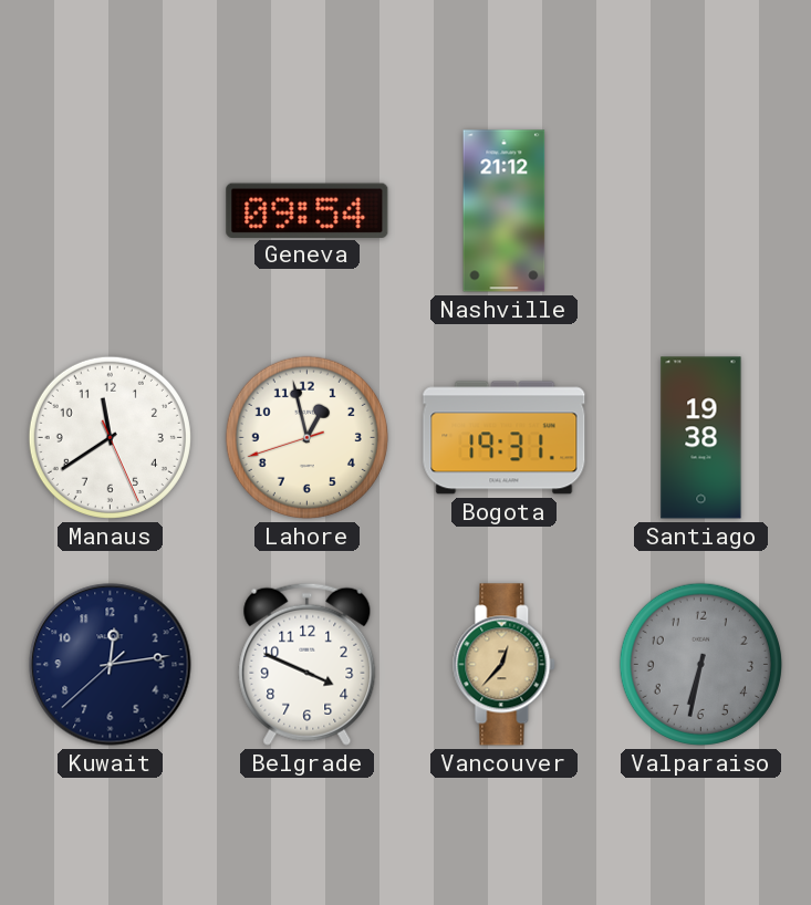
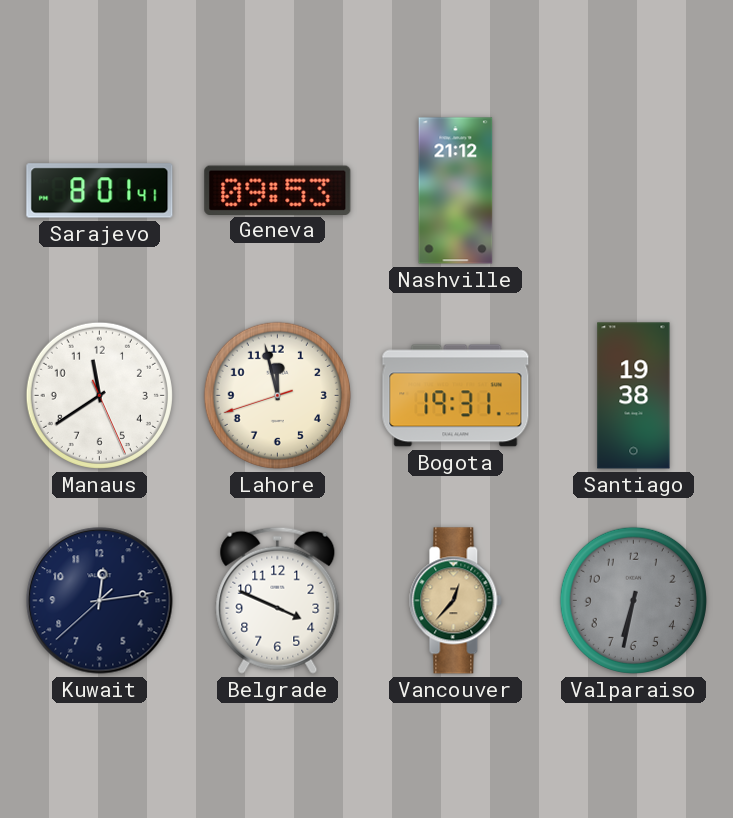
Sarajevo: none -> 8:01
Geneva: 09:54 -> 09:53
Lahore: 12:57 -> 11:57
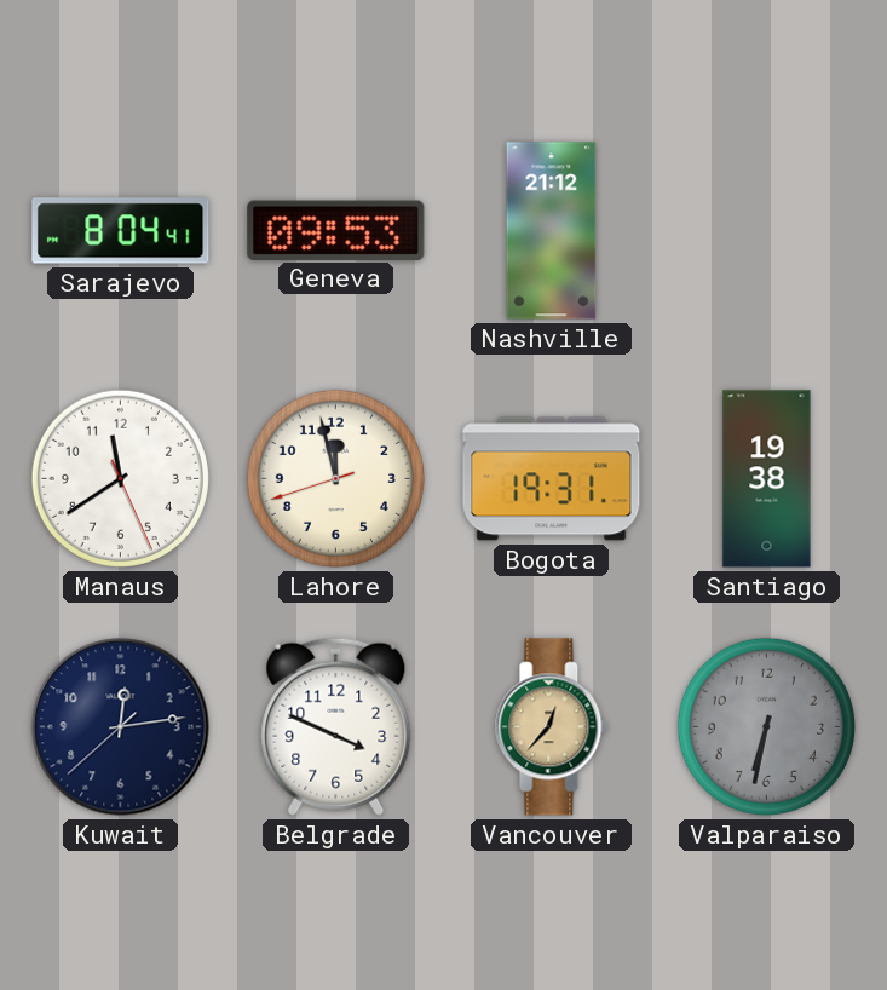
Sarajevo: 8:01 -> 8:04
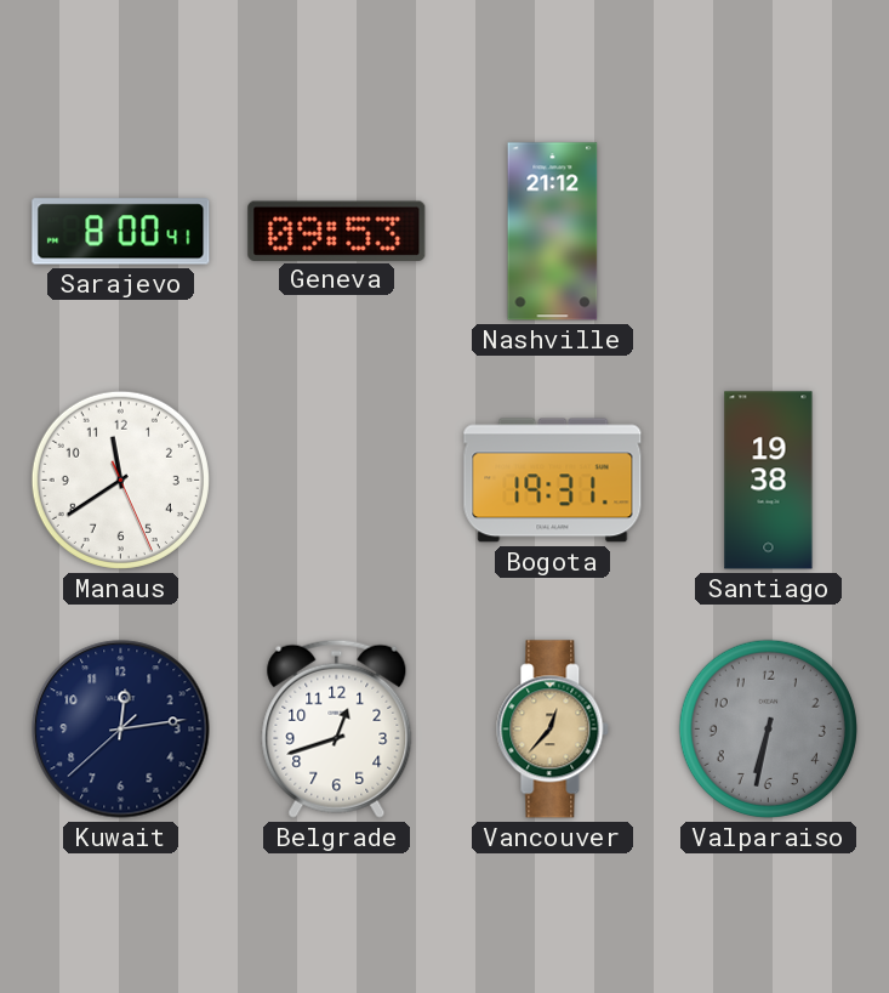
Sarajevo: 8:04 -> 8:00
Lahore: 11:57 -> none
Belgrade: 3:49 -> 12:42
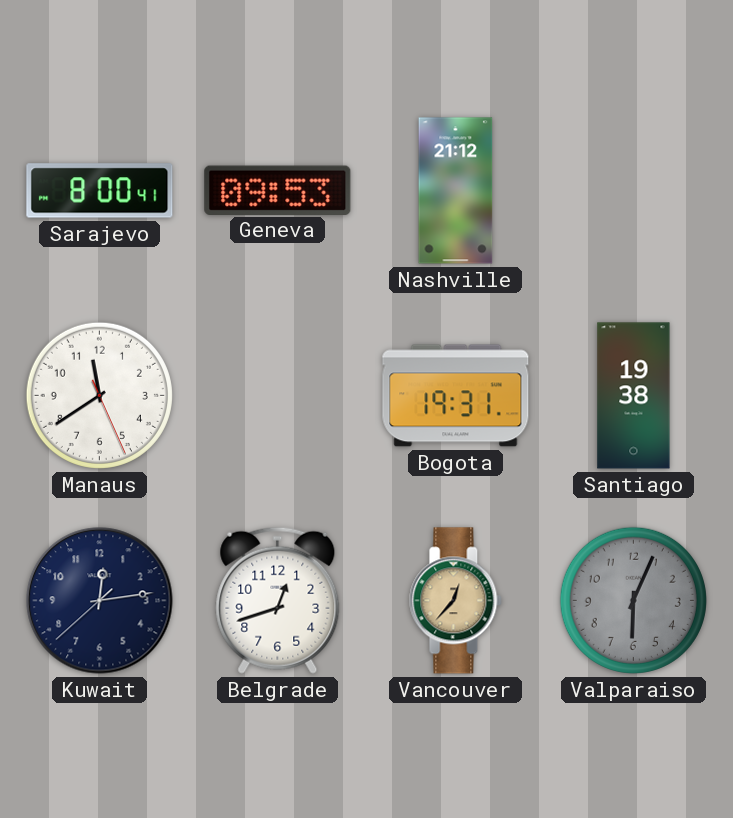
Valparaiso: 6:32 -> 6:04
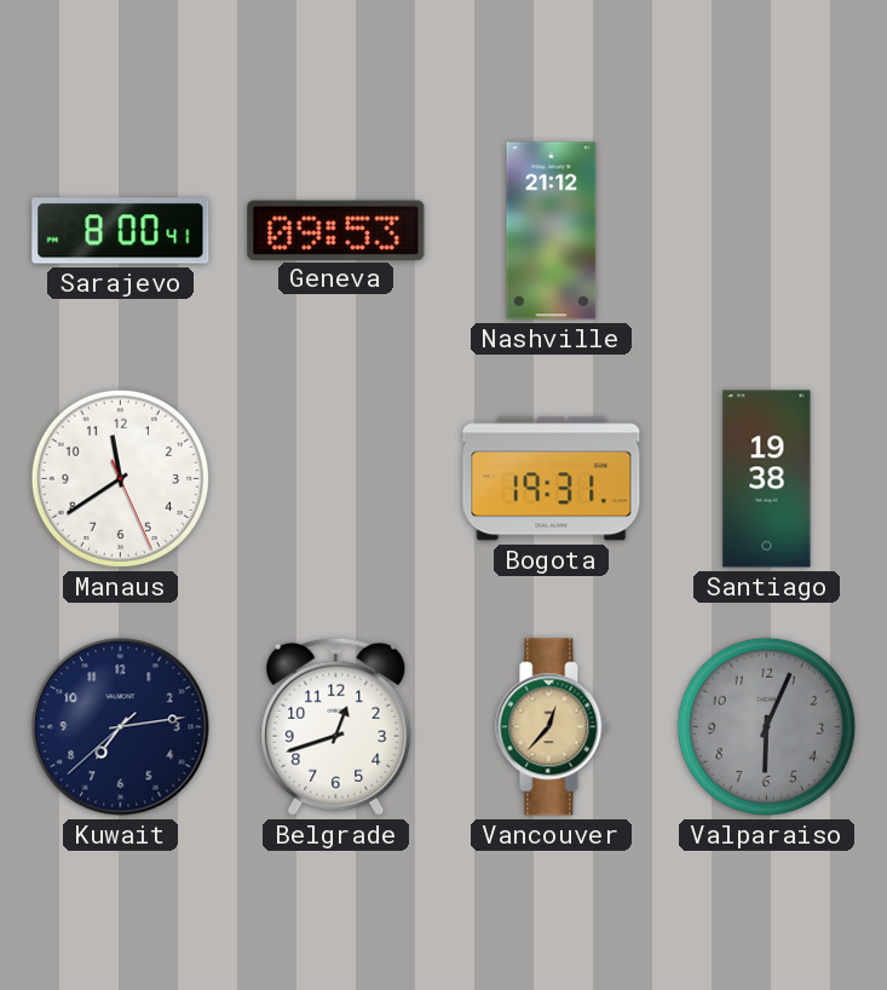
Kuwait: 12:13 -> 7:13
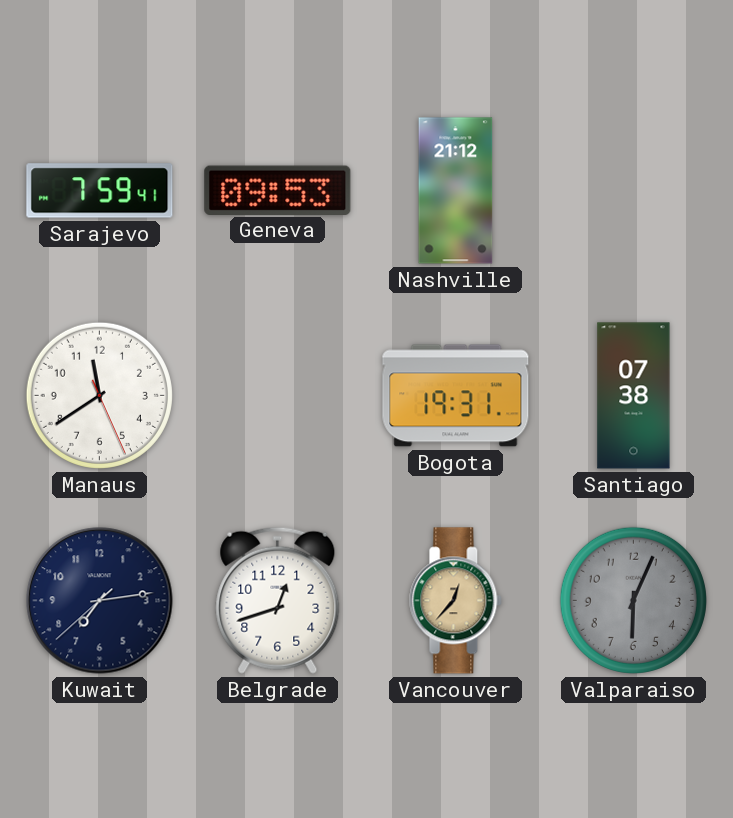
Sarajevo: 8:00 -> 7:59
Santiago: 19:38 -> 07:38
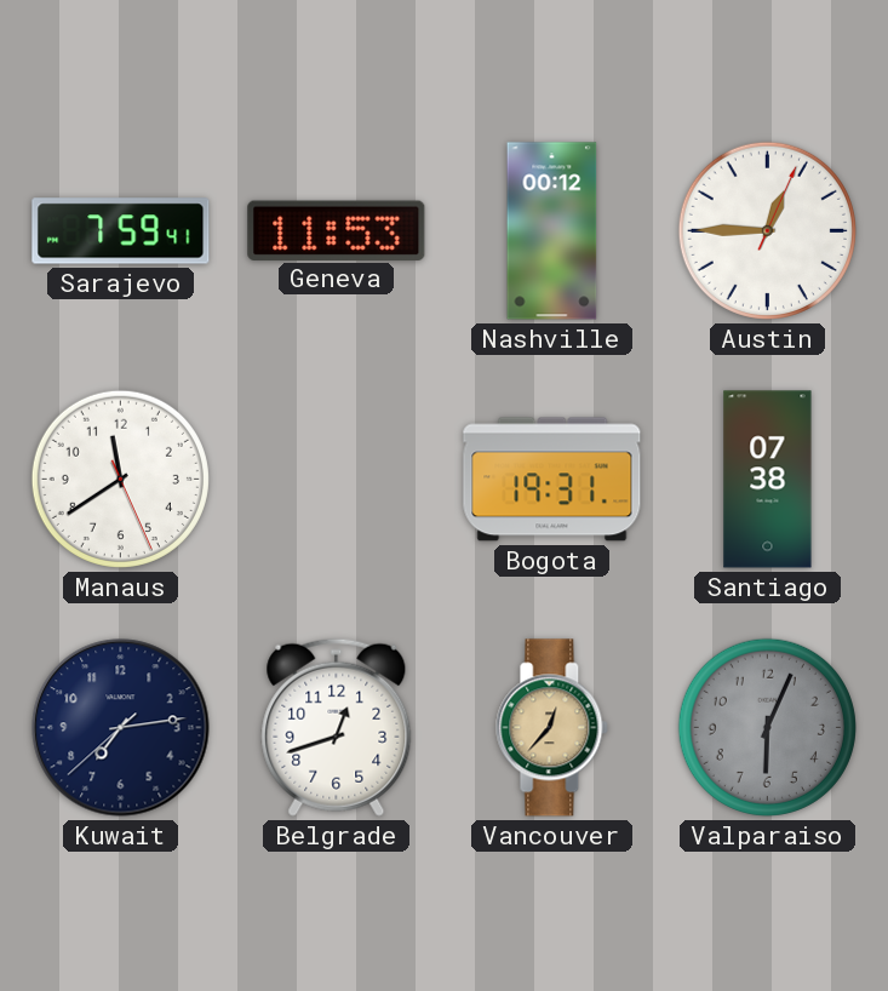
Geneva: 09:53 -> 11:53
Nashville: 21:12 -> 00:12
Austin: none -> 12:45
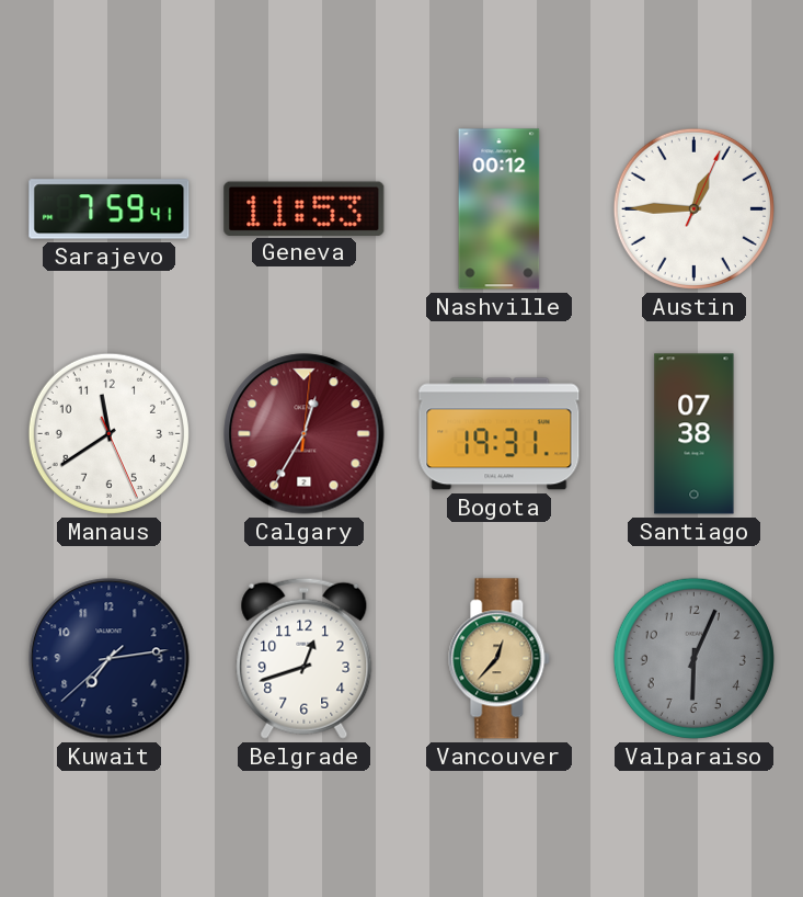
Calgary: none -> 12:35
